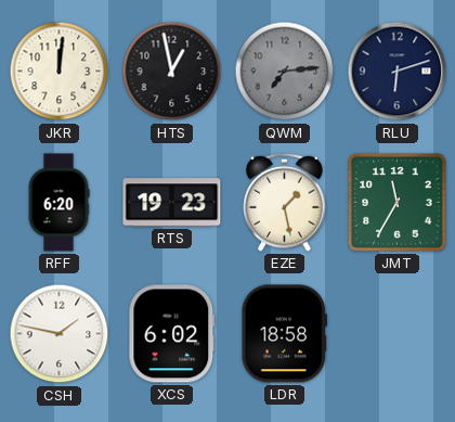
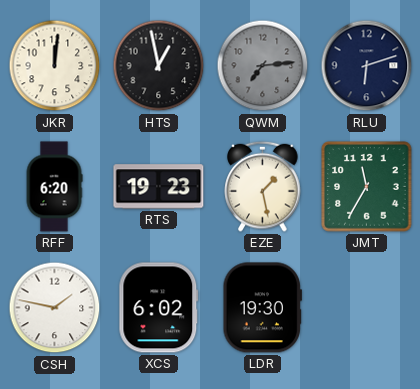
LDR: 18:58 -> 19:30
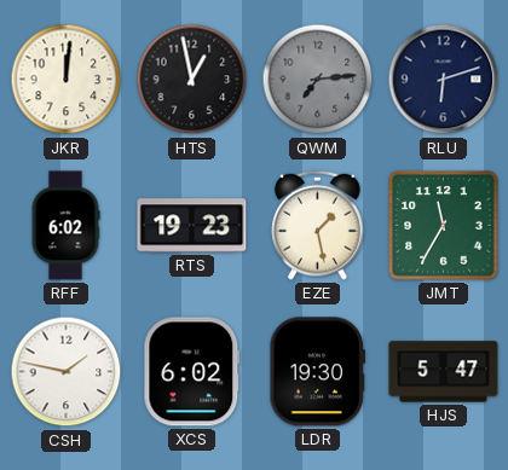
RFF: 6:20 -> 6:02
HJS: none -> 5:47
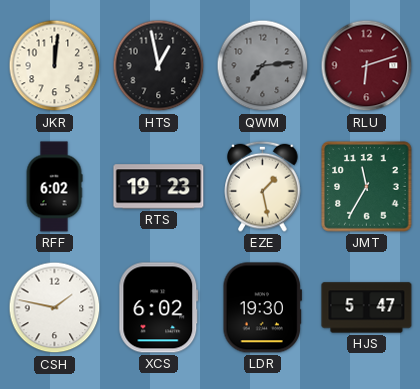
RLU dial: navy -> burgundy
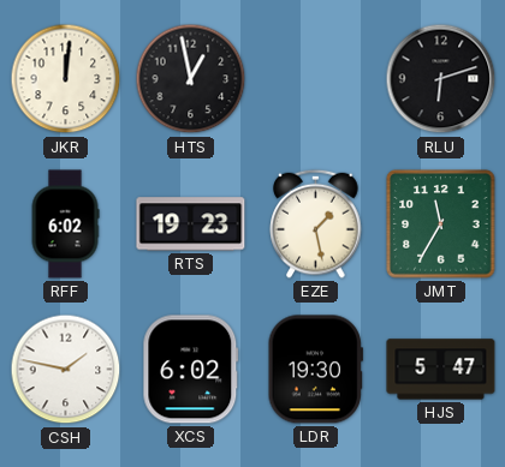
QWM: 7:14 -> none
RLU dial: burgundy -> black
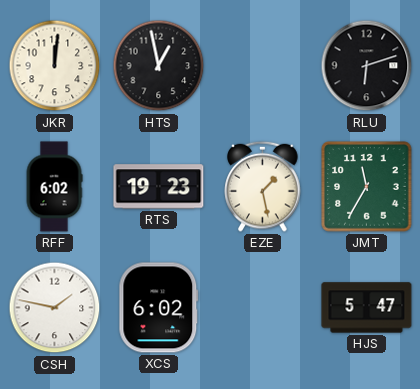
LDR: 19:30 -> none
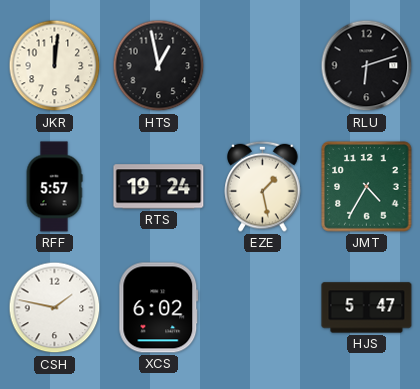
RFF: 6:02 -> 5:57
RTS: 19:23 -> 19:24
JMT: 11:35 -> 4:35
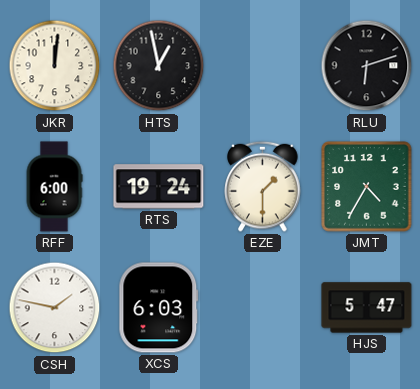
RFF: 5:57 -> 6:00
EZE: 1:28 -> 1:30
XCS: 6:02 -> 6:03
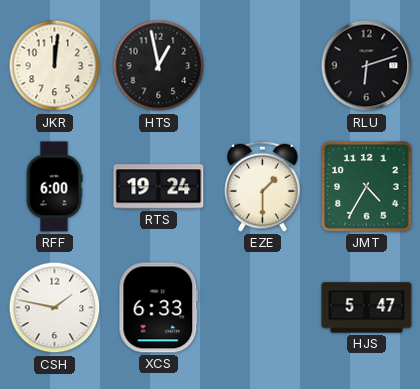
XCS: 6:03 -> 6:33
